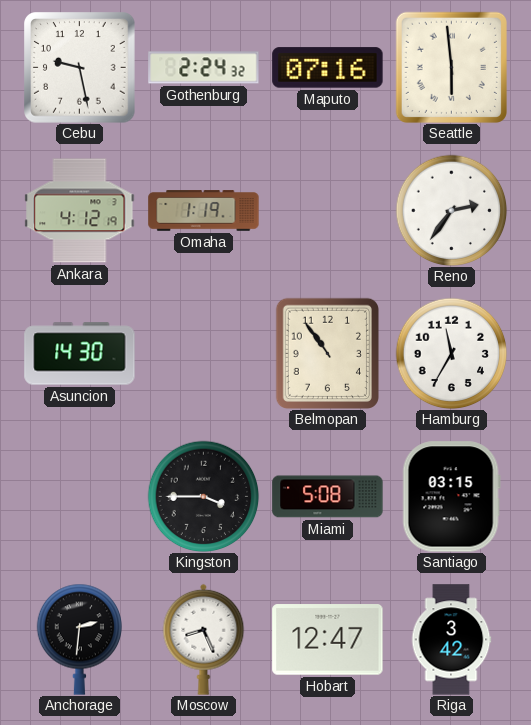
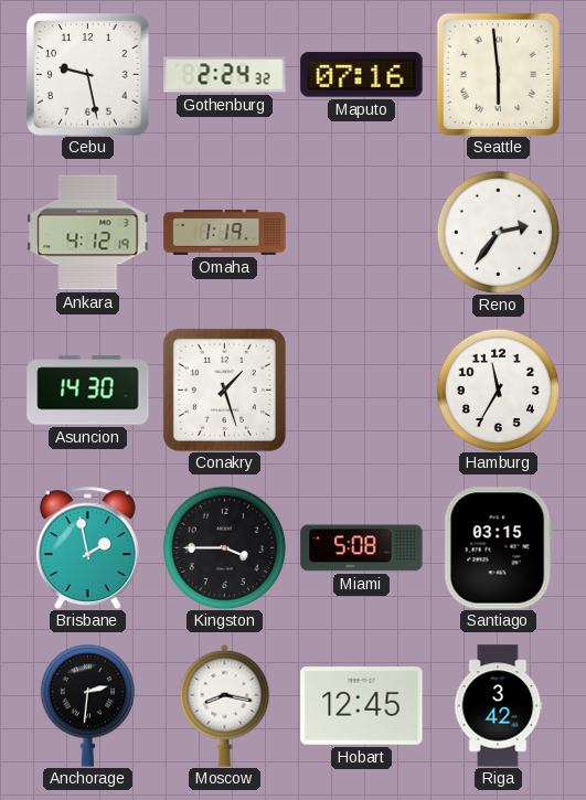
Conakry: none -> 1:27
Belmopan: 10:54 -> none
Brisbane: none -> 1:58
Moscow: 8:26 -> 8:17
Hobart: 12:47 -> 12:45
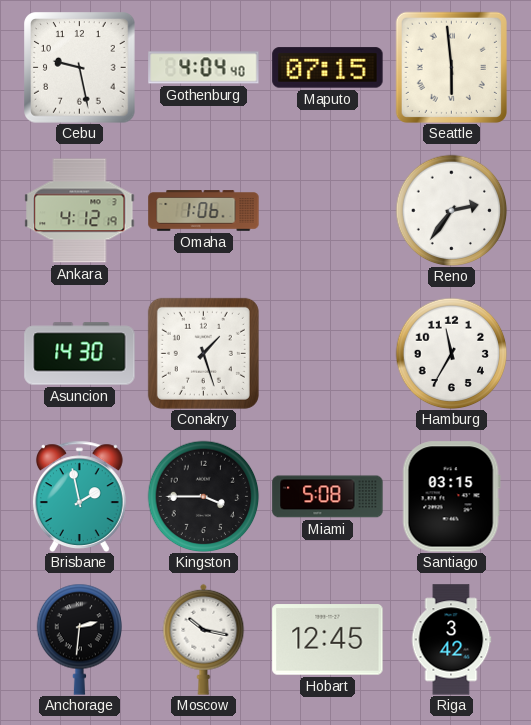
Gothenburg: 2:24 -> 4:04
Maputo: 07:16 -> 07:15
Omaha: 1:19 -> 1:06
Moscow: 8:17 -> 10:17
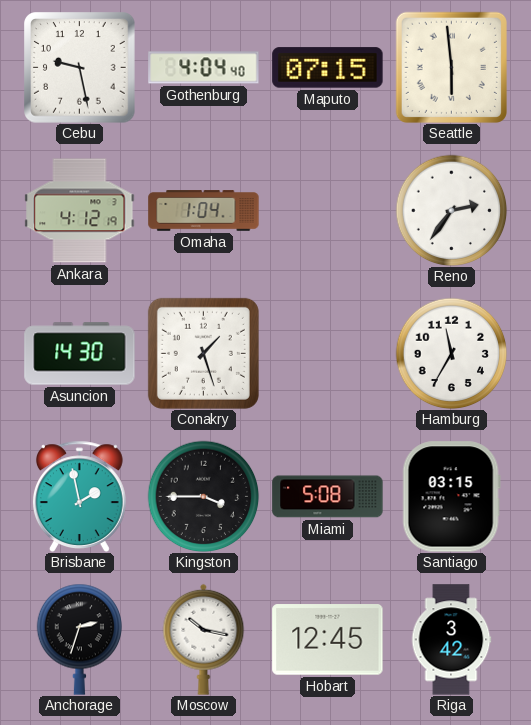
Omaha: 1:06 -> 1:04
Anchorage: 2:31 -> 2:33
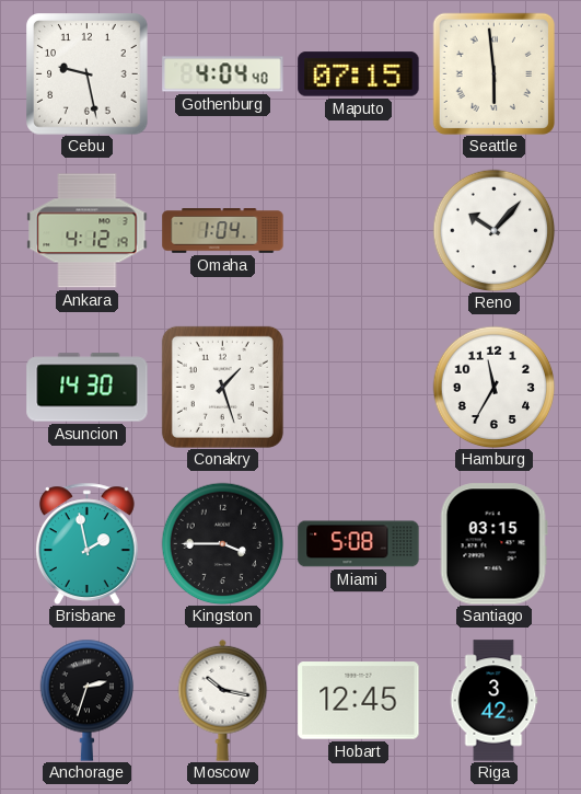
Reno: 2:36 -> 10:07
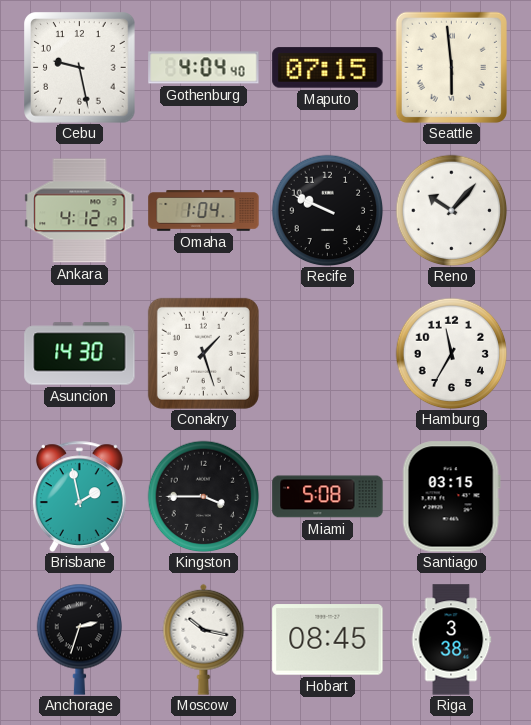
Recife: none -> 9:49
Hobart: 12:45 -> 08:45
Riga: 3:42 -> 3:38
